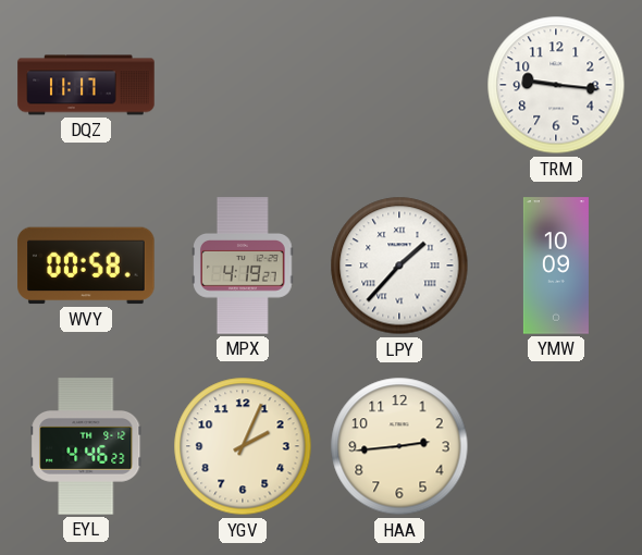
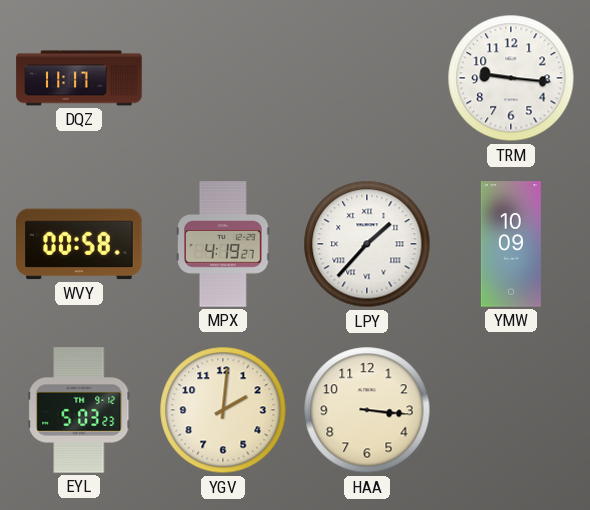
EYL: 4:46 -> 5:03
YGV: 2:04 -> 2:01
HAA: 2:44 -> 3:16
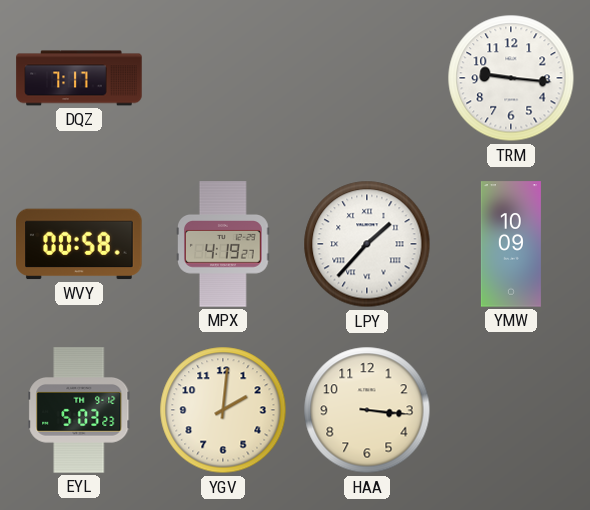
DQZ: 11:17 -> 7:17
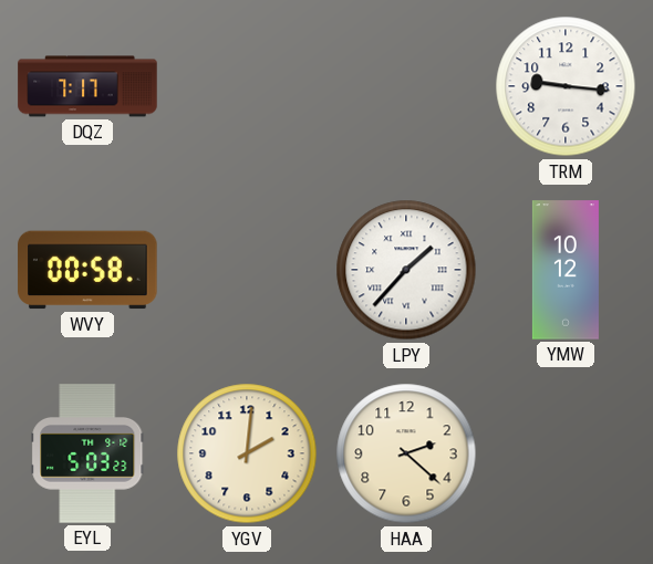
MPX: 4:19 -> none
YMW: 10:09 -> 10:12
HAA: 3:16 -> 2:22
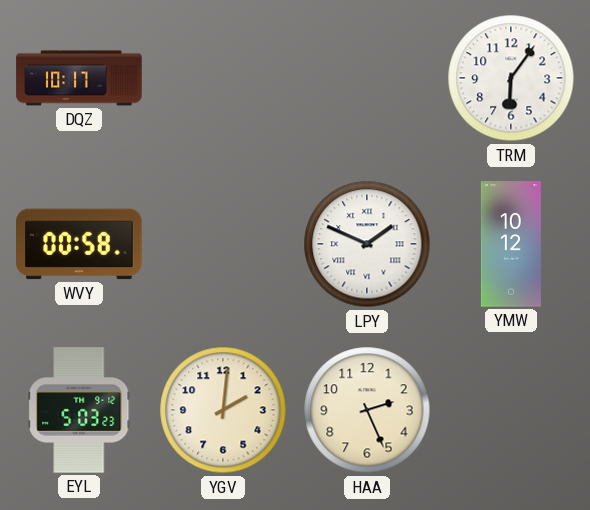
DQZ: 7:17 -> 10:17
TRM: 9:16 -> 6:06
LPY: 1:37 -> 1:49
HAA: 2:22 -> 2:26
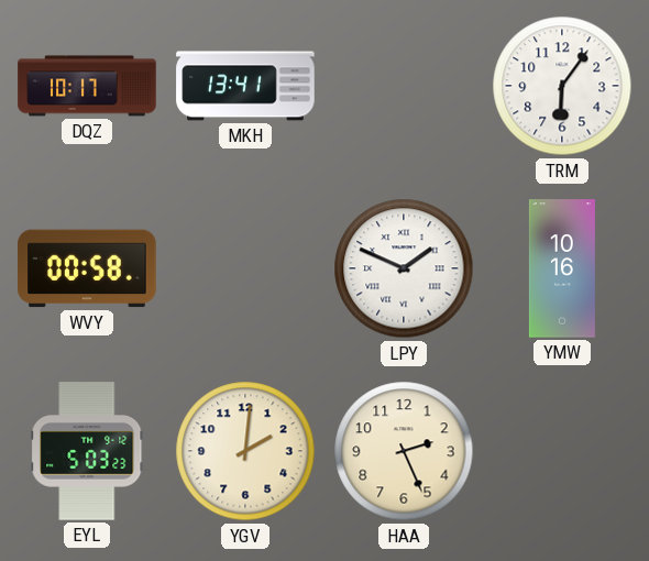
MKH: none -> 13:41
YMW: 10:12 -> 10:16
